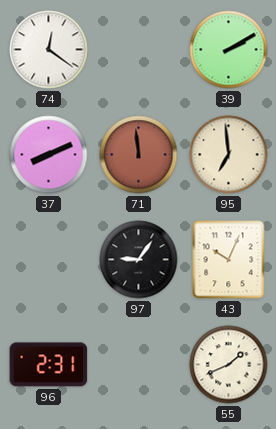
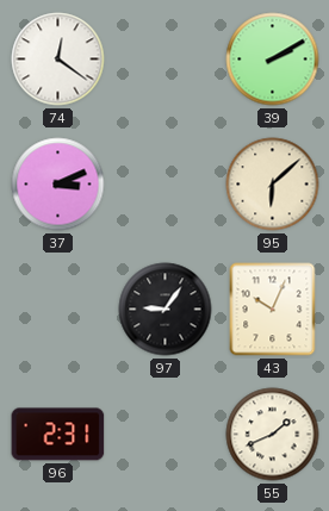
37: 8:11 -> 3:11
71: 11:59 -> none
95: 6:59 -> 6:08
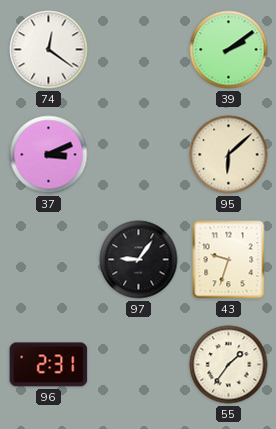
39: 2:10 -> 2:09
43: 10:04 -> 9:33
55: 1:41 -> 1:36
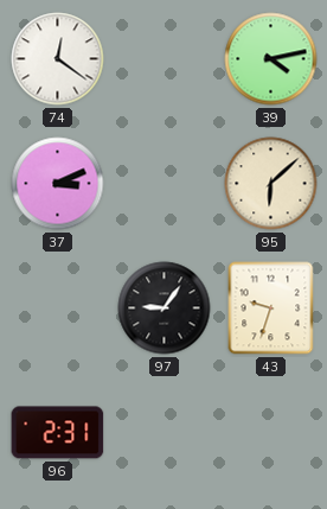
39: 2:09 -> 4:13
55: 1:36 -> none
